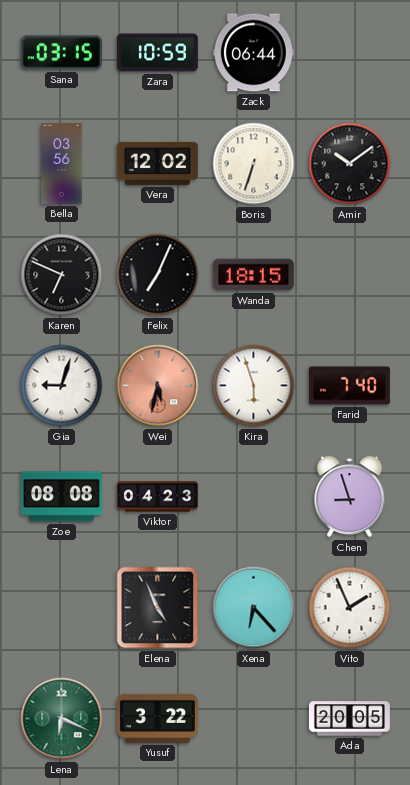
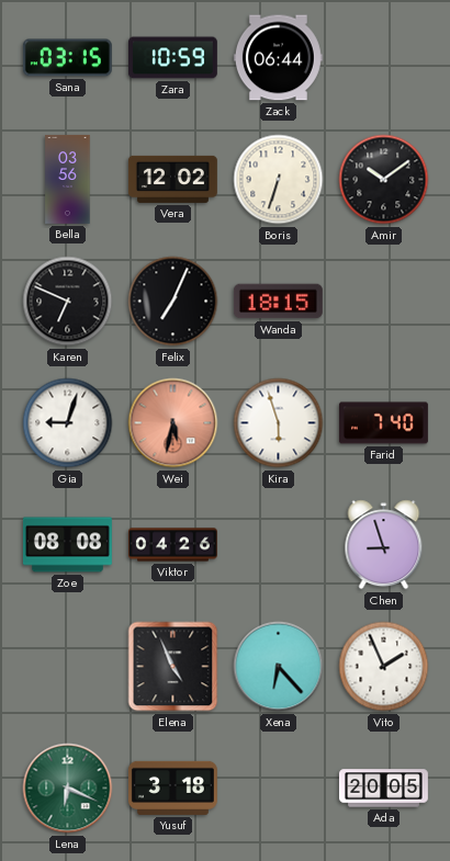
Viktor: 04:23 -> 04:26
Yusuf: 3:22 -> 3:18
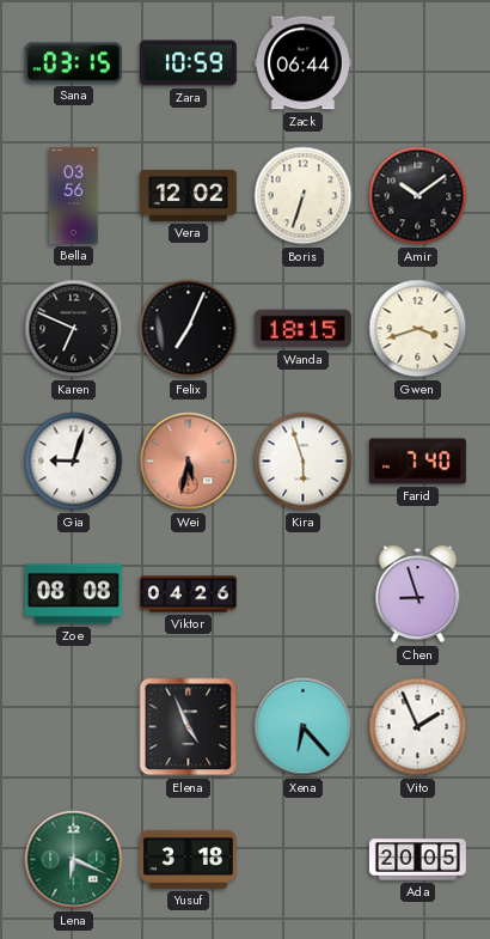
Gwen: none -> 3:42
